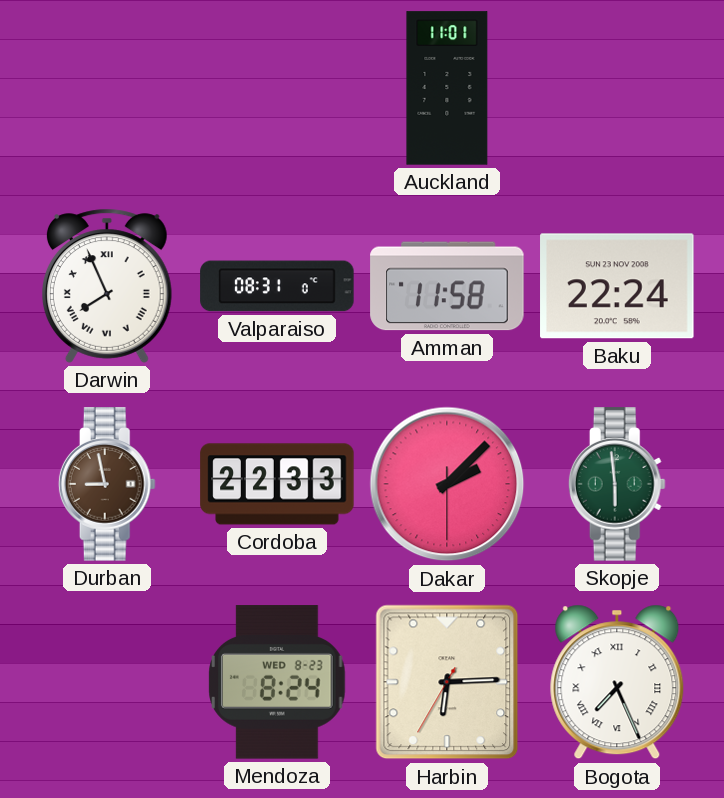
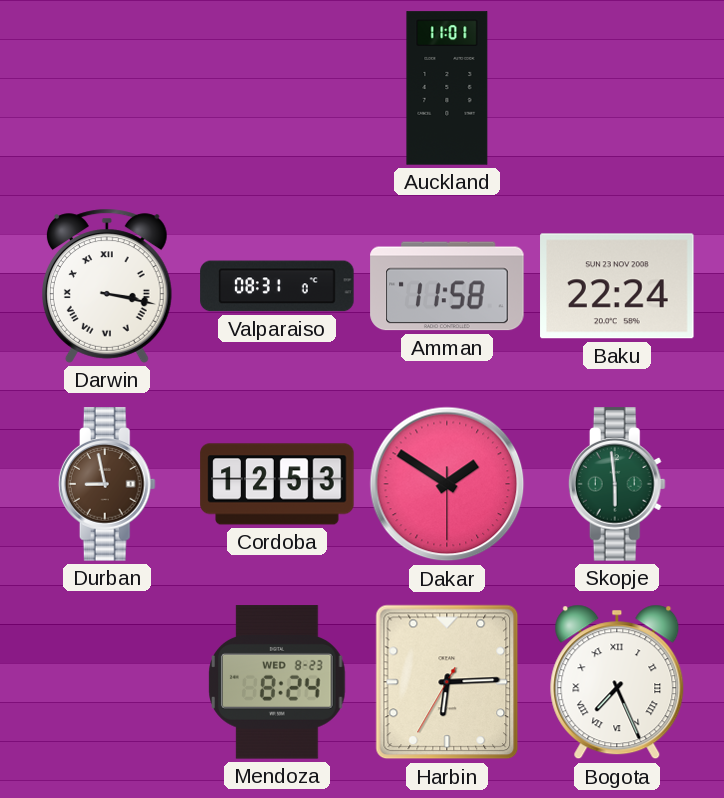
Darwin: 7:56 -> 3:17
Cordoba: 22:33 -> 12:53
Dakar: 2:07 -> 1:50
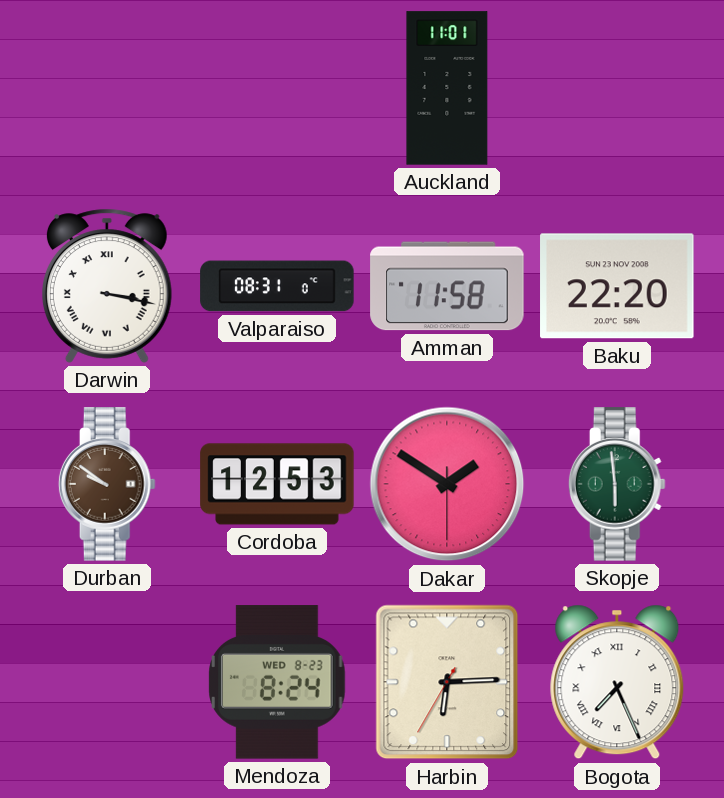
Baku: 22:24 -> 22:20
Durban: 8:58 -> 9:51
